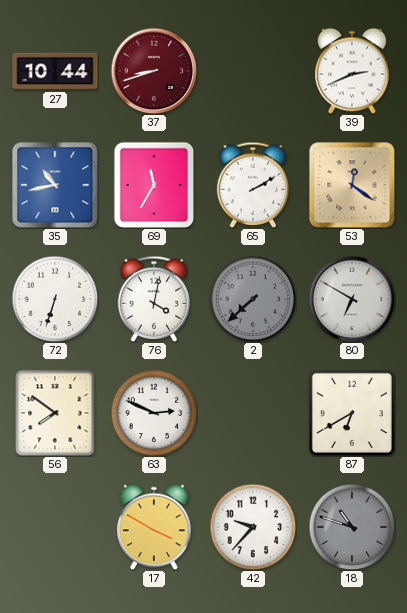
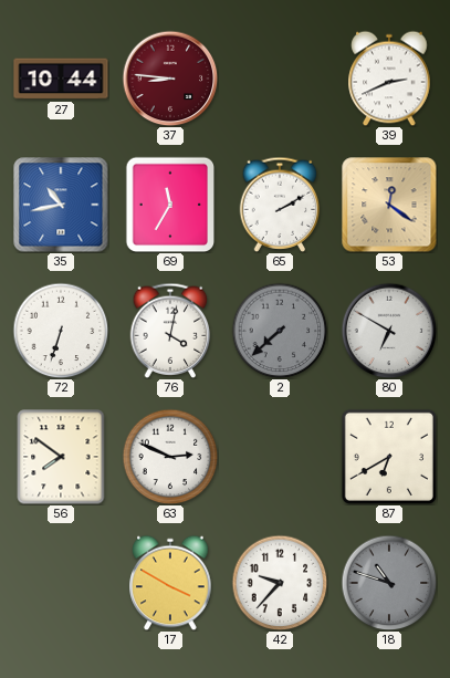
37: 8:42 -> 8:46
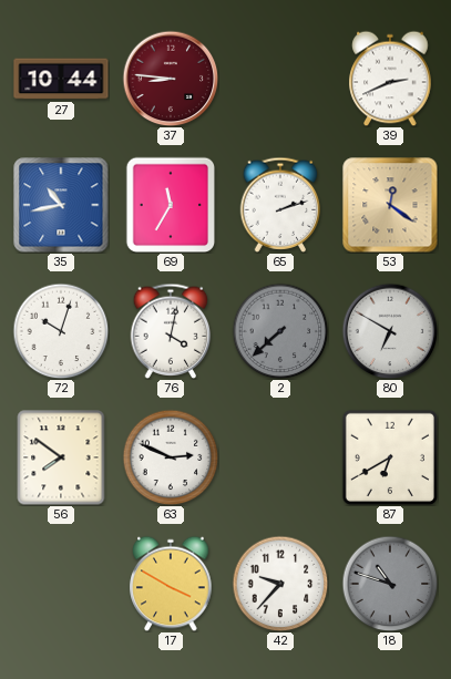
65: 2:10 -> 2:12
72: 6:33 -> 10:03
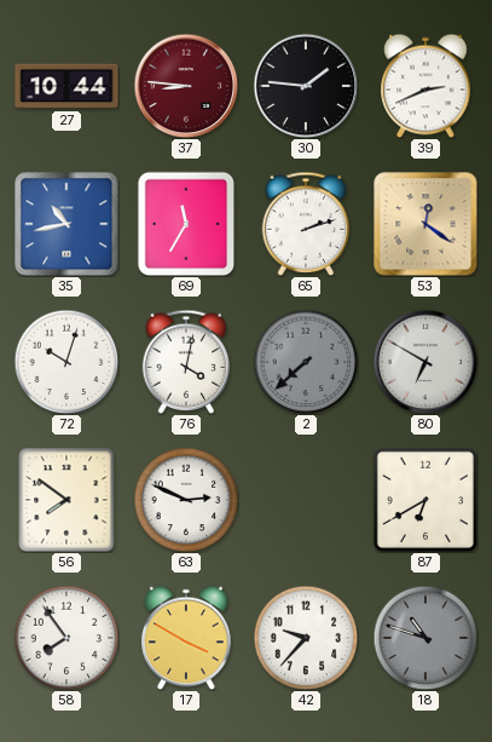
30: none -> 1:46
58: none -> 7:54
